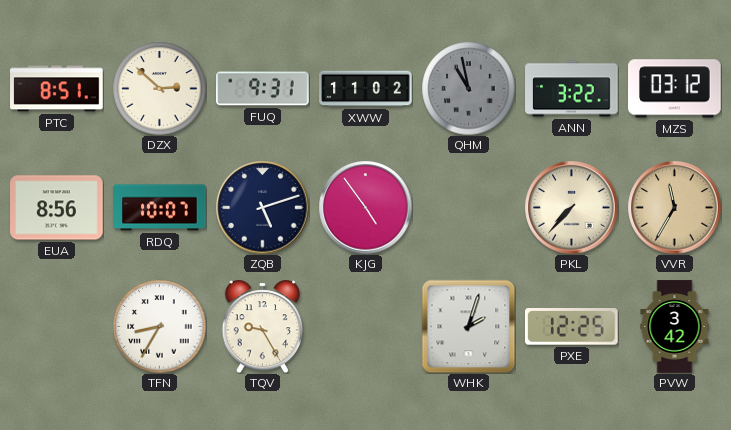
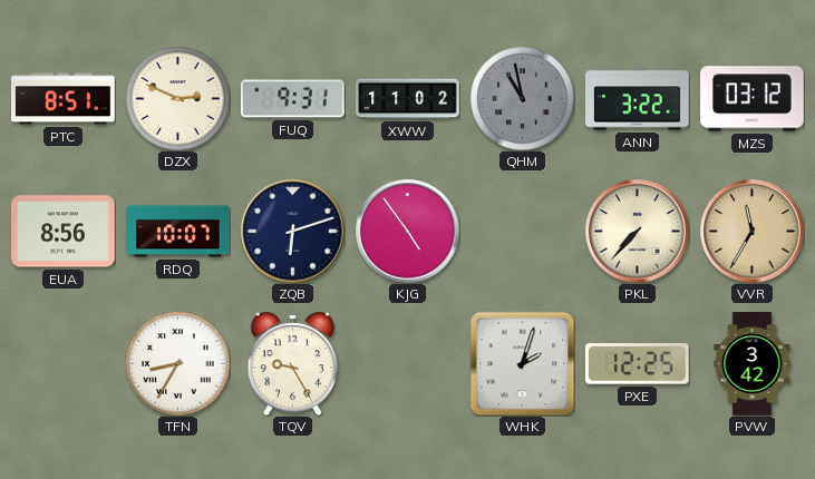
DZX: 2:52 -> 2:49
ZQB: 5:12 -> 6:12
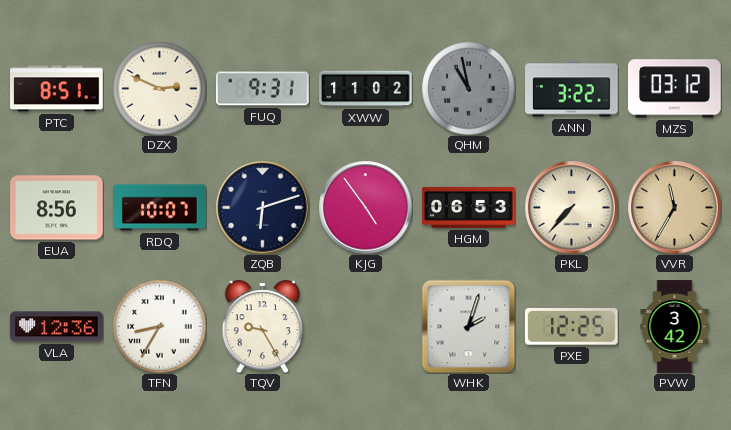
HGM: none -> 06:53
VLA: none -> 12:36
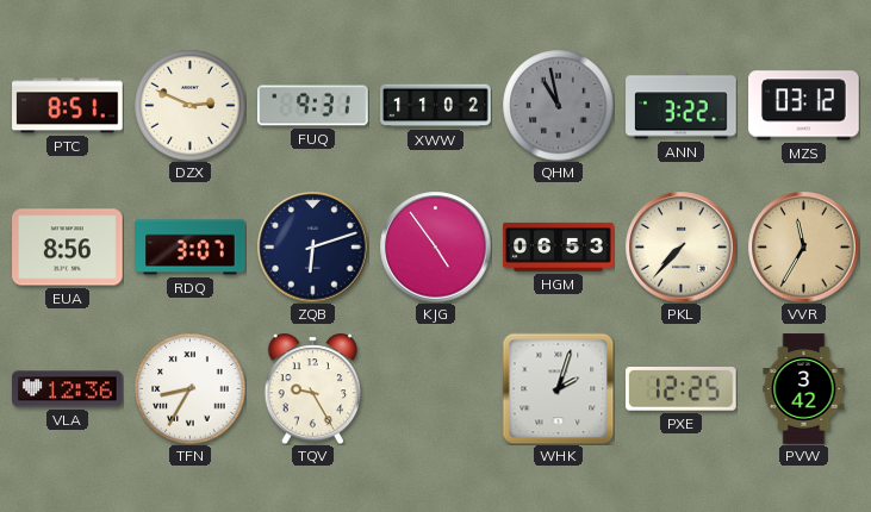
RDQ: 10:07 -> 3:07
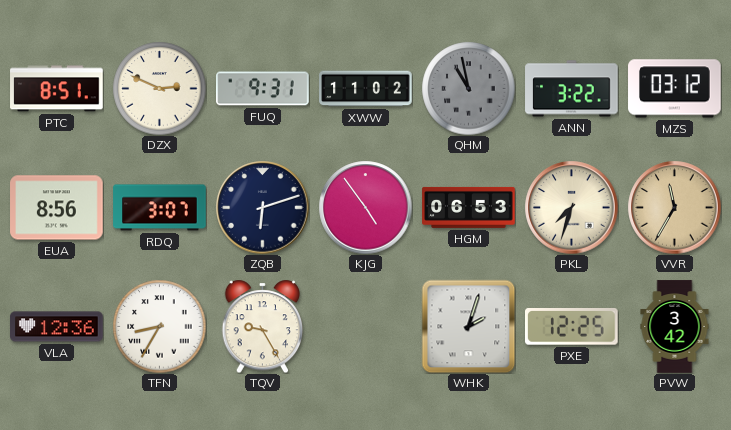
PKL: 7:37 -> 7:33
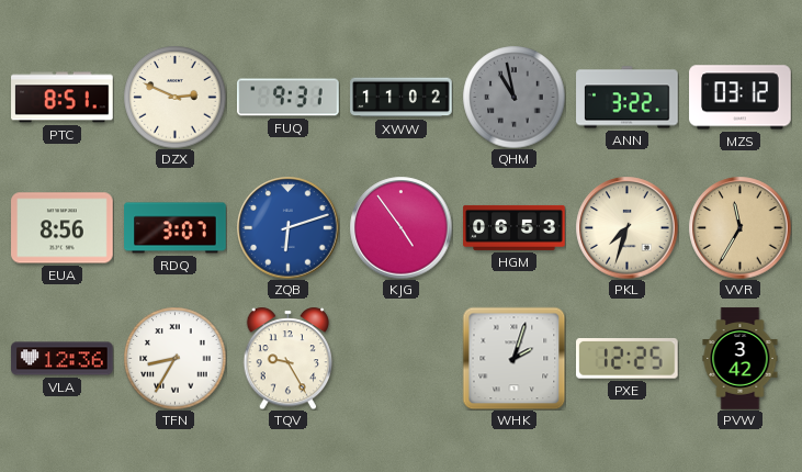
ZQB dial: navy -> blue
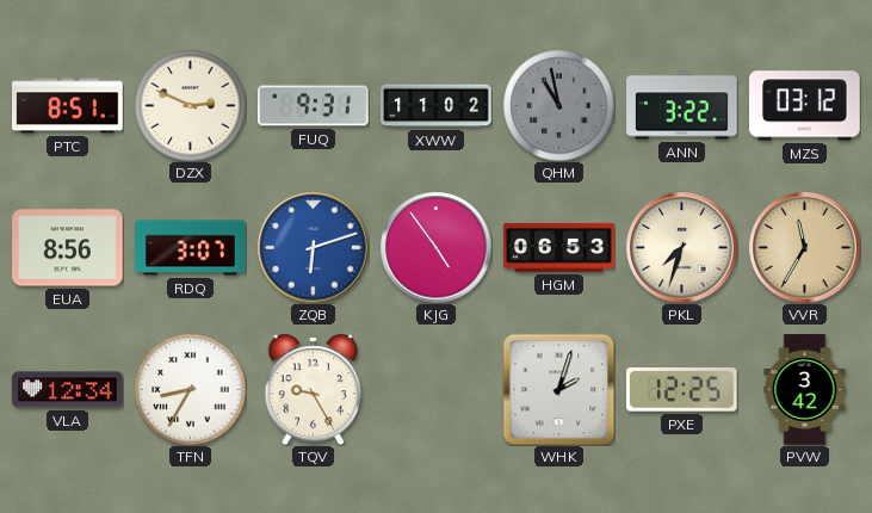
VLA: 12:36 -> 12:34
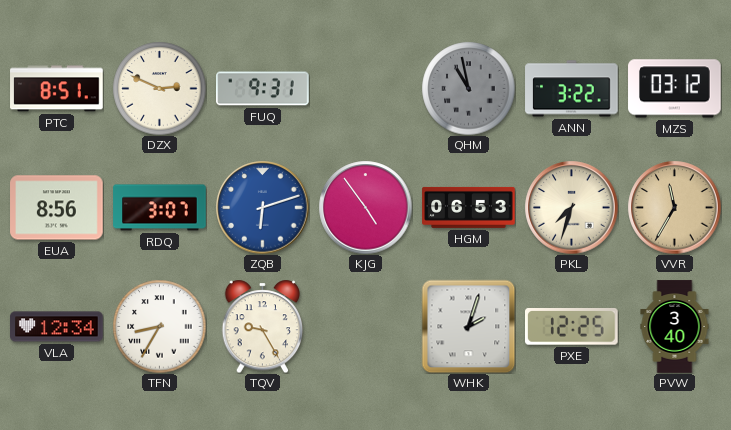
XWW: 11:02 -> none
PVW: 3:42 -> 3:40
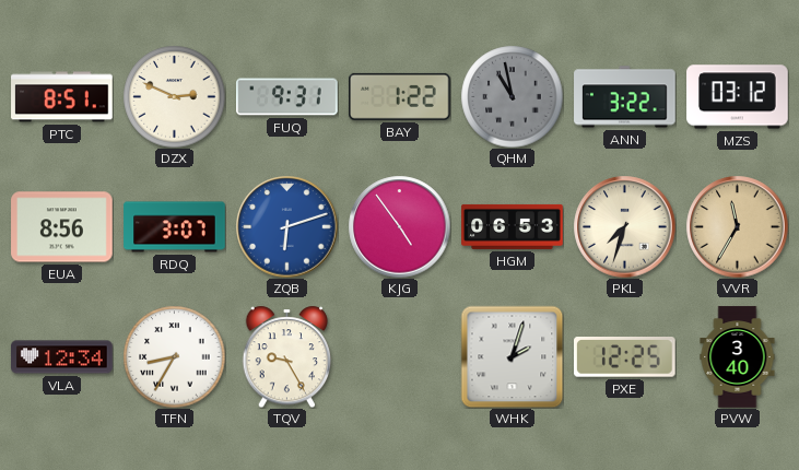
BAY: none -> 1:22
